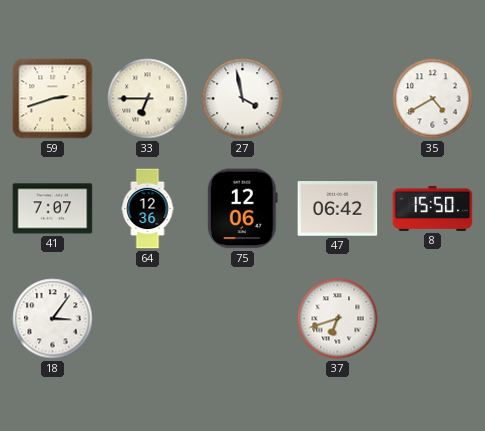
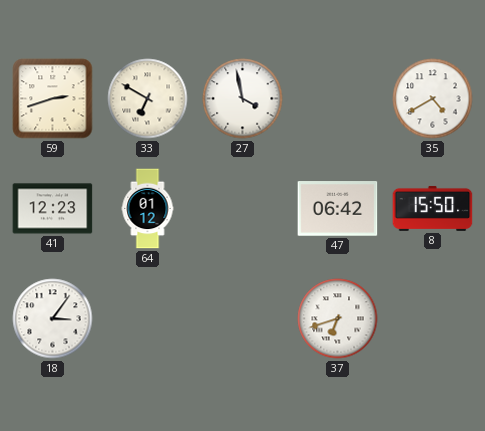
33: 6:45 -> 6:50
41: 7:07 -> 12:23
64: 12:36 -> 01:12
75: 12:06 -> none
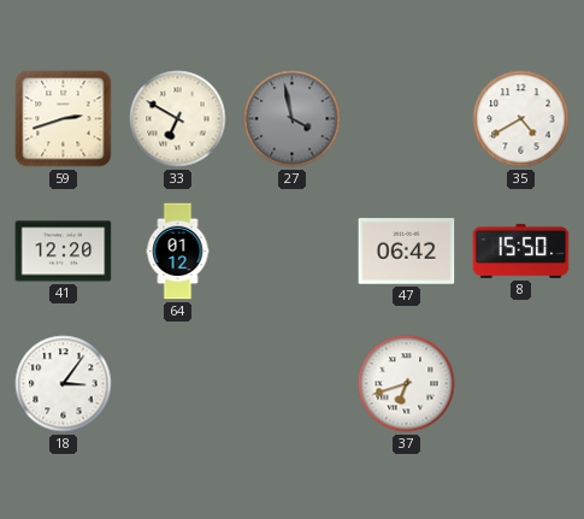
27 dial: white -> grey
41: 12:23 -> 12:20
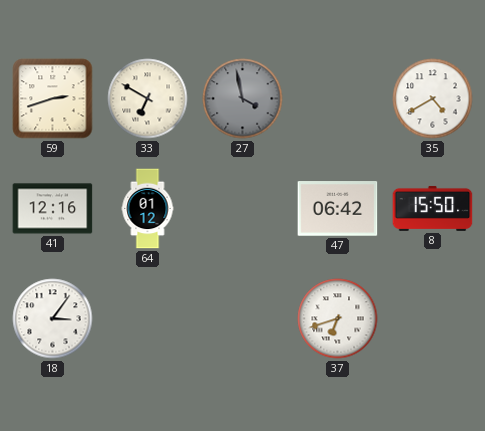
41: 12:20 -> 12:16
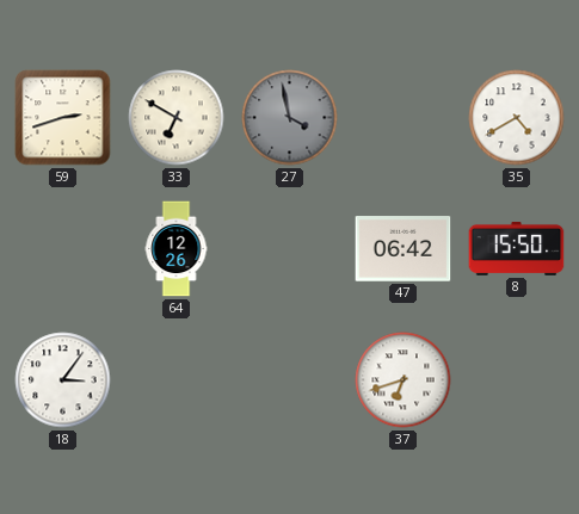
41: 12:16 -> none
64: 01:12 -> 12:26
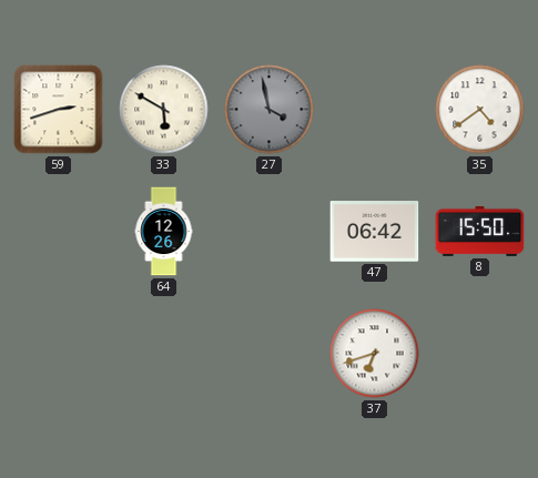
33: 6:50 -> 5:50
35: 4:40 -> 4:39
18: 3:06 -> none
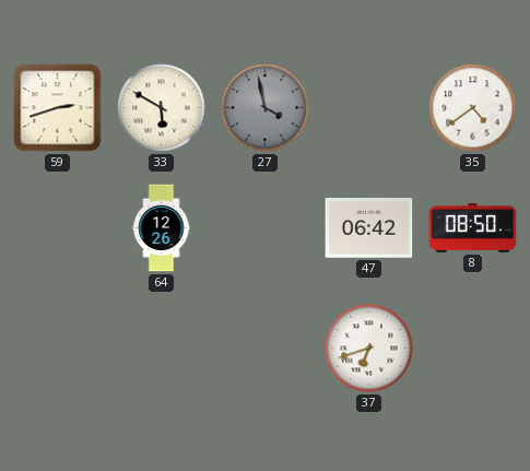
8: 15:50 -> 08:50
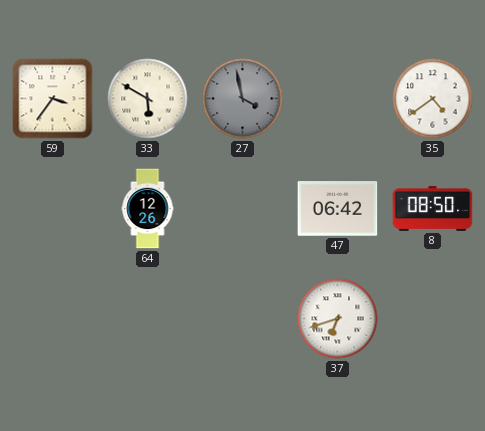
59: 2:42 -> 3:36
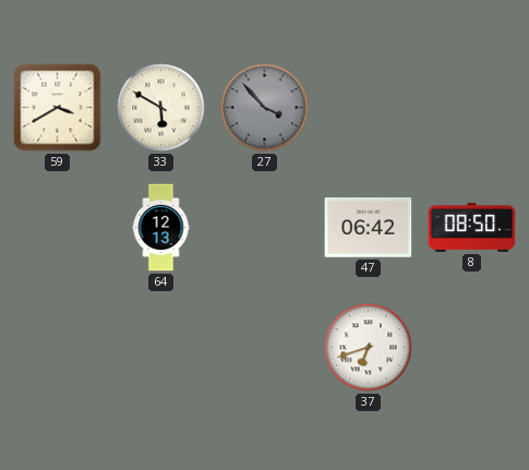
59: 3:36 -> 3:40
27: 3:58 -> 3:53
35: 4:39 -> none
64: 12:26 -> 12:13
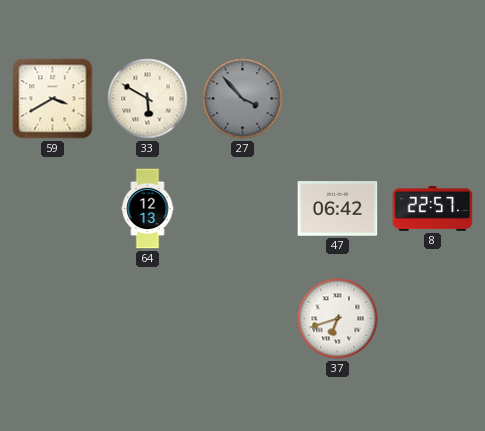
8: 08:50 -> 22:57
